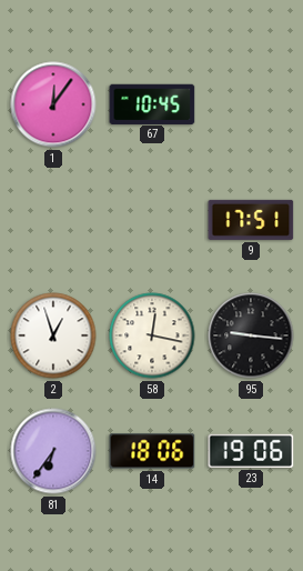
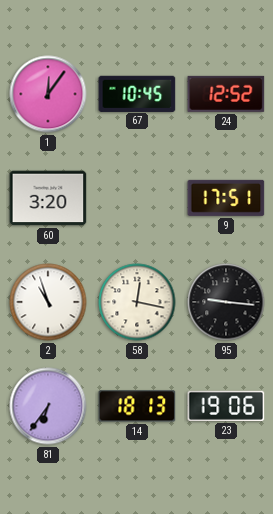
24: none -> 12:52
60: none -> 3:20
2: 12:57 -> 10:57
14: 18:06 -> 18:13
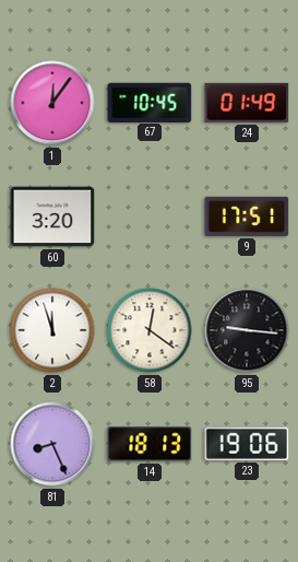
24: 12:52 -> 01:49
2: 10:57 -> 11:57
58: 12:17 -> 12:21
81: 6:36 -> 8:26
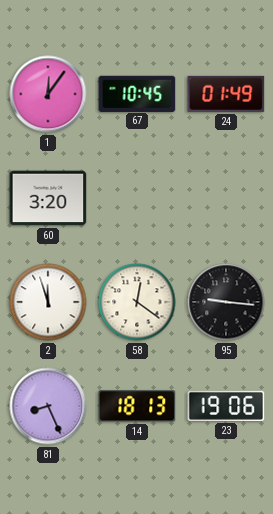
9: 17:51 -> none
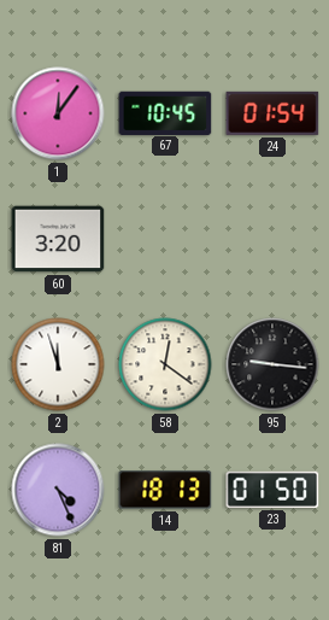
24: 01:49 -> 01:54
81: 8:26 -> 4:26
23: 19:06 -> 01:50
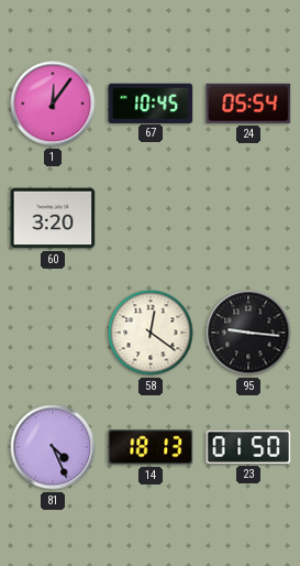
24: 01:54 -> 05:54
2: 11:57 -> none
